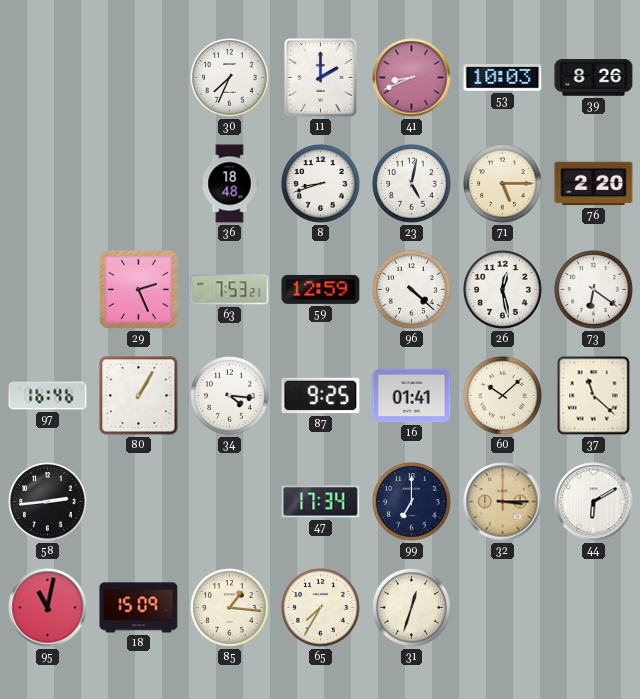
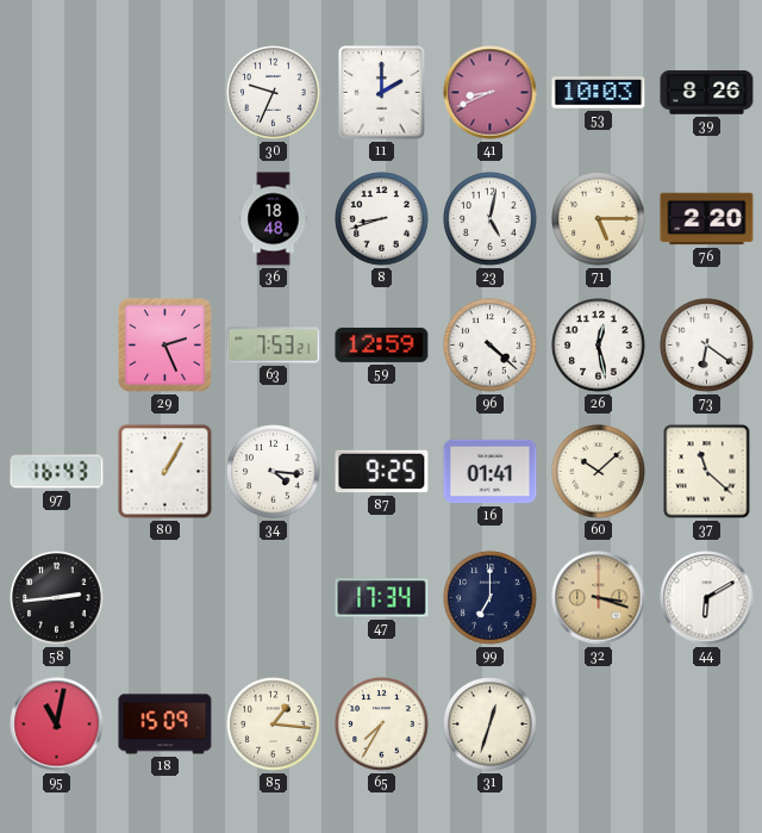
30: 7:34 -> 9:34
97: 16:46 -> 16:43
32: 3:15 -> 3:18
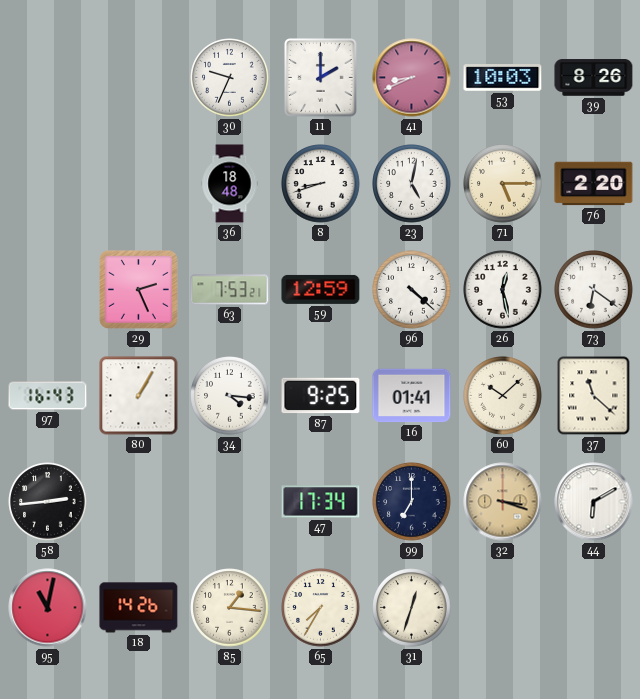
18: 15:09 -> 14:26
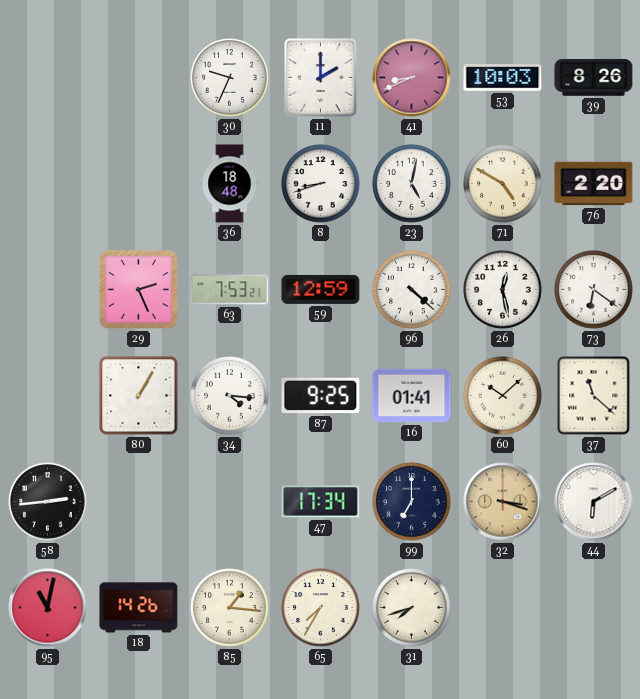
71: 5:15 -> 4:50
97: 16:43 -> none
31: 12:33 -> 7:42
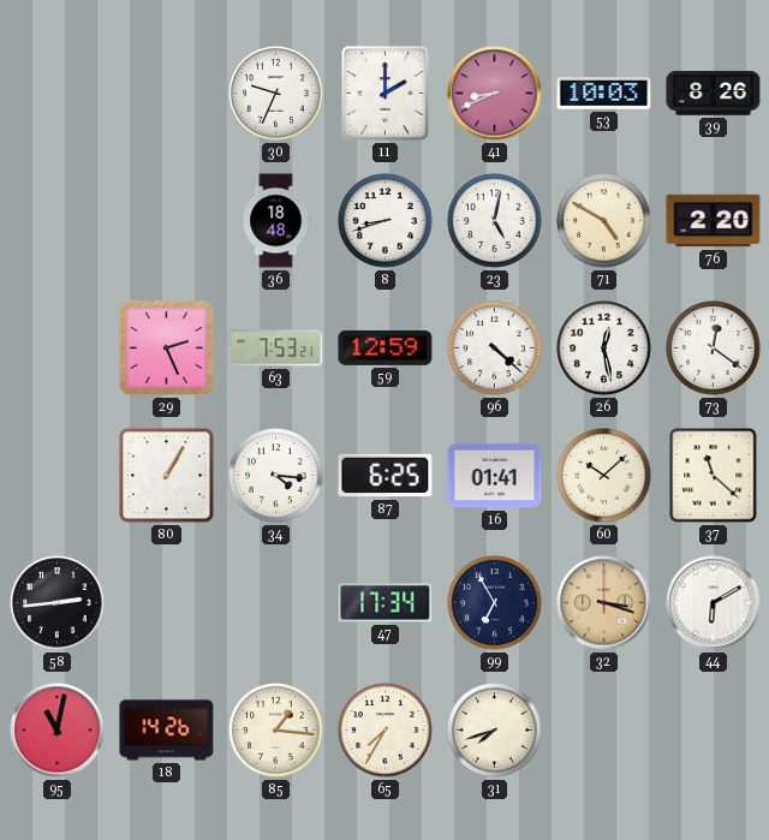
73: 6:21 -> 12:21
87: 9:25 -> 6:25
99: 7:00 -> 6:55
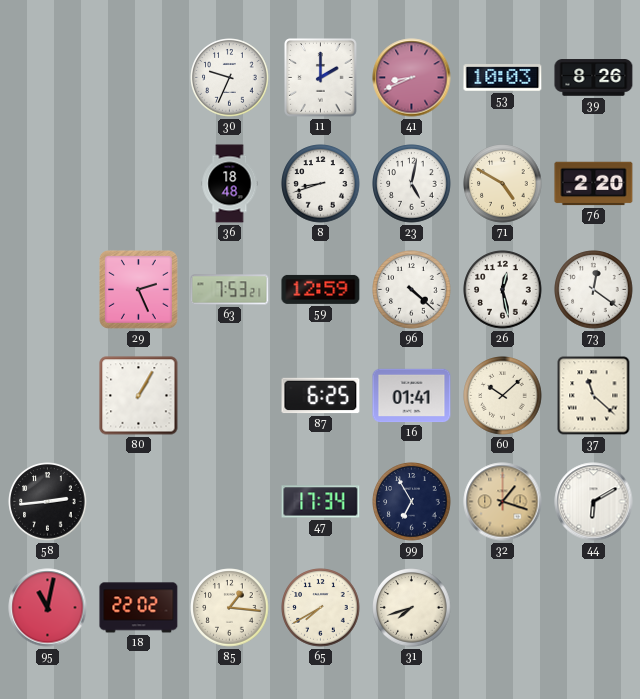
34: 4:16 -> none
32: 3:18 -> 1:18
18: 14:26 -> 22:02
65: 7:35 -> 7:40
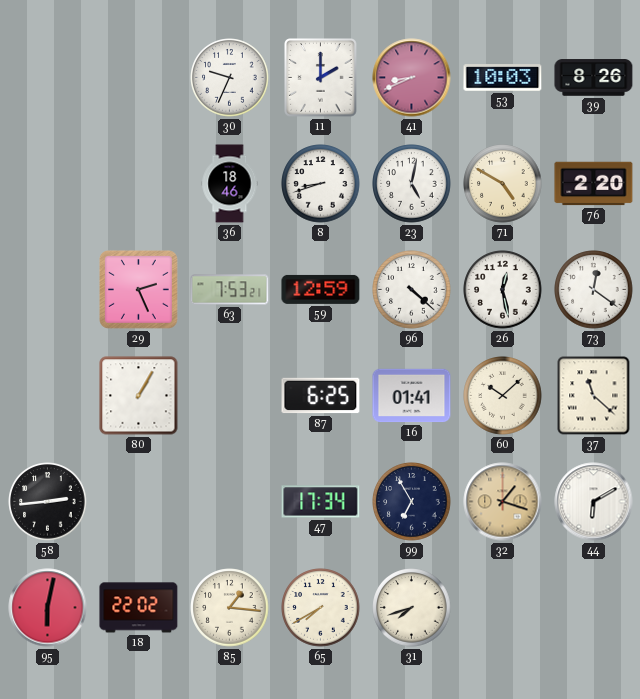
36: 18:48 -> 18:46
95: 11:02 -> 6:02
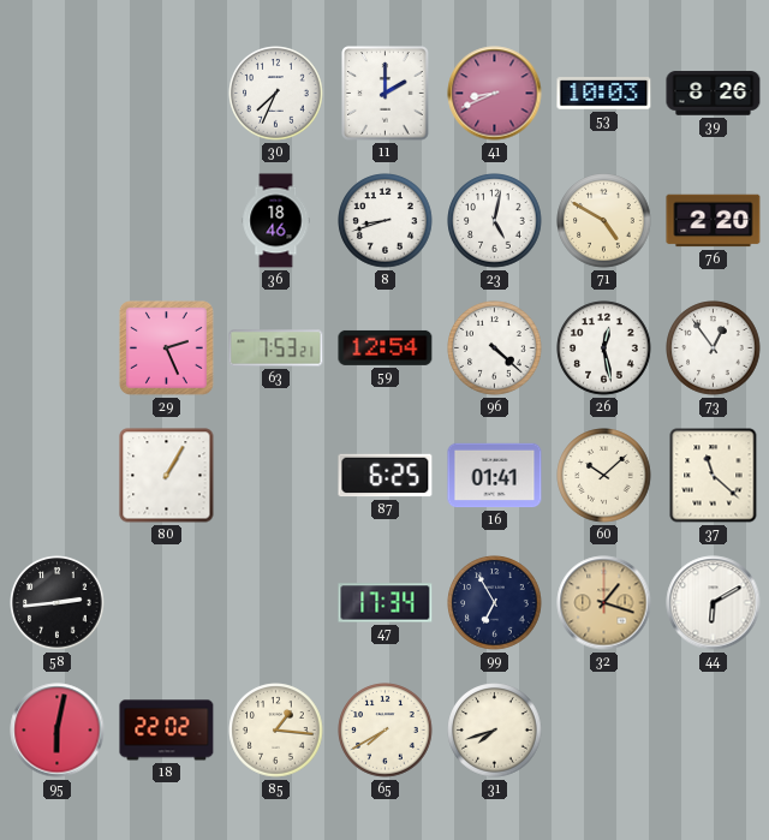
30: 9:34 -> 7:34
59: 12:59 -> 12:54
73: 12:21 -> 12:54
